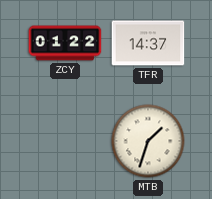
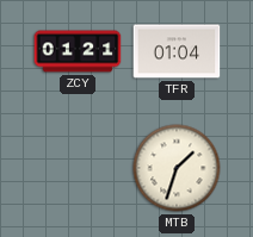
ZCY: 01:22 -> 01:21
TFR: 14:37 -> 01:04
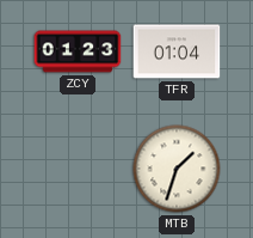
ZCY: 01:21 -> 01:23
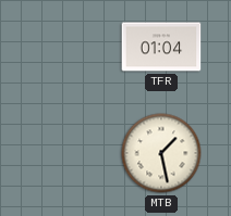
ZCY: 01:23 -> none
MTB: 1:33 -> 1:28
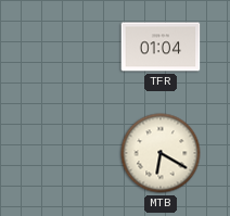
MTB: 1:28 -> 6:20
